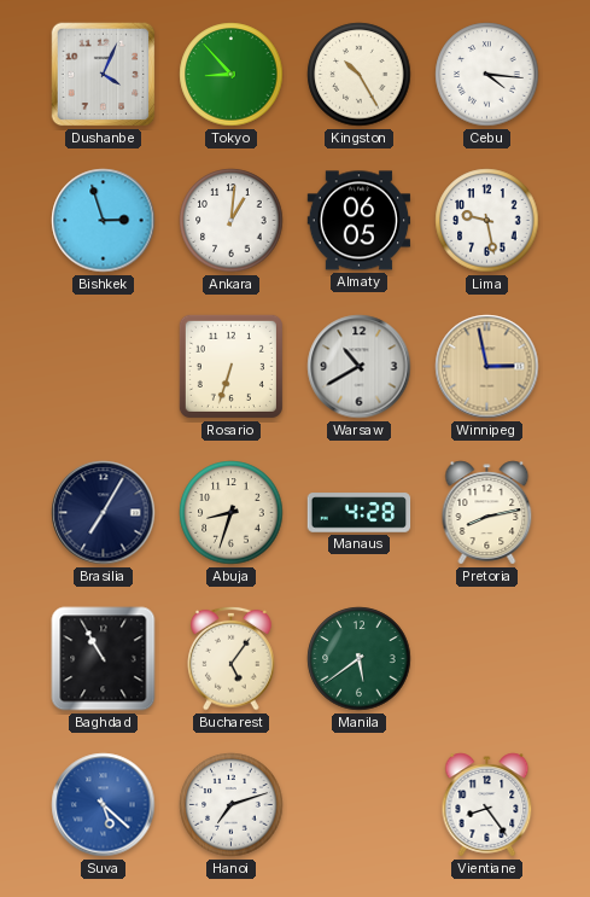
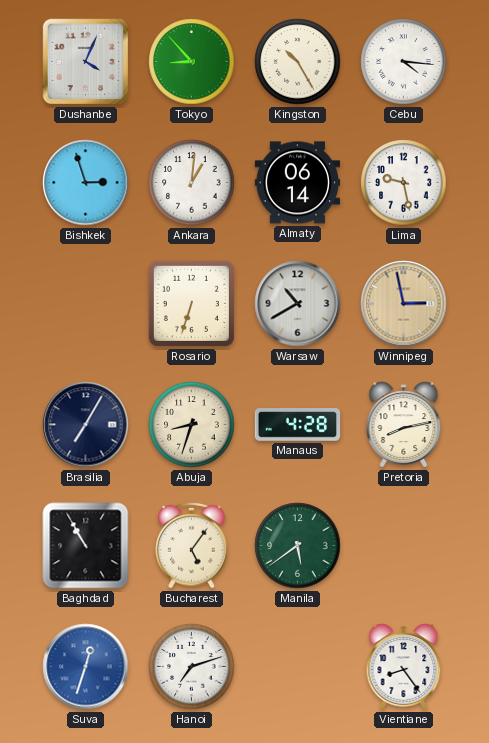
Almaty: 06:05 -> 06:14
Suva: 5:22 -> 12:33
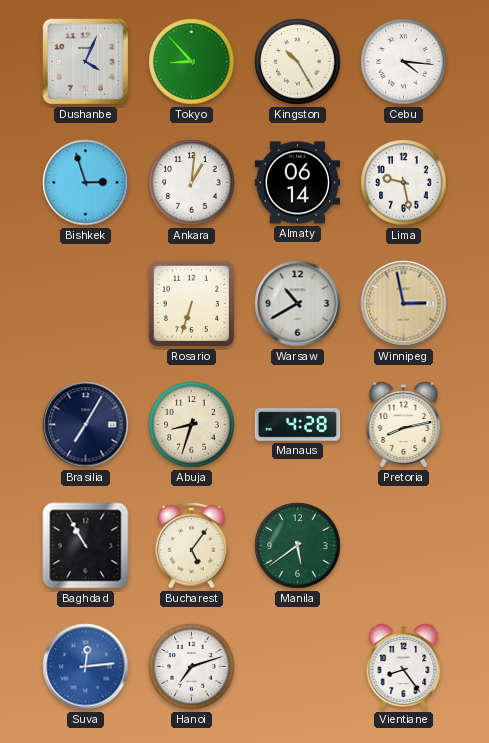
Suva: 12:33 -> 12:14
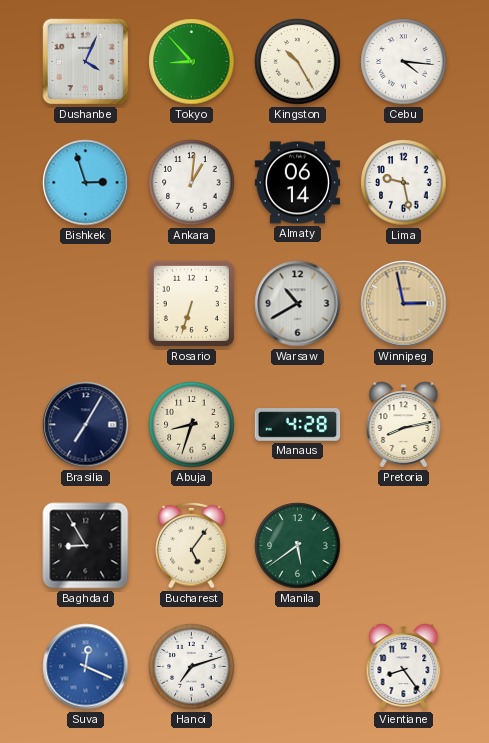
Baghdad: 10:55 -> 8:55
Suva: 12:14 -> 12:19
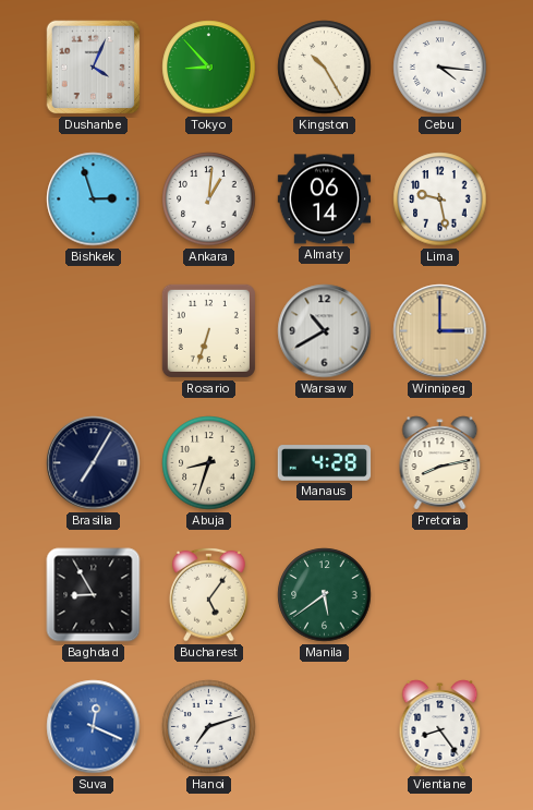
Winnipeg: 2:58 -> 3:00
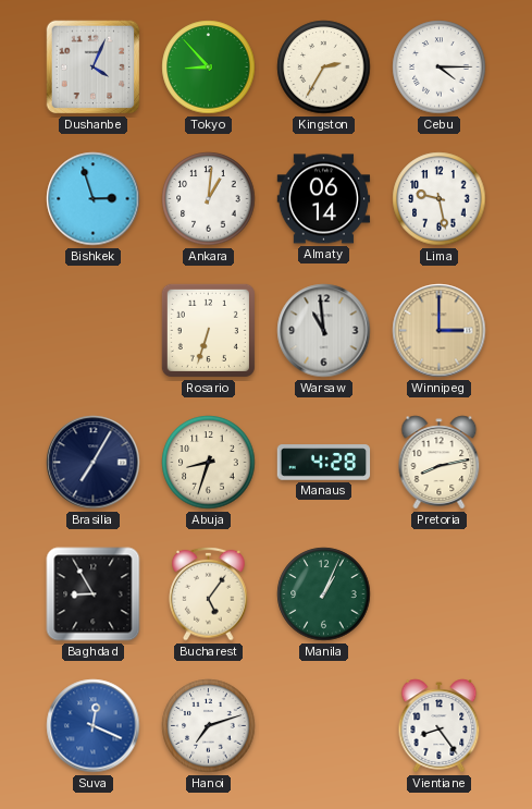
Kingston: 10:25 -> 2:35
Cebu: 4:16 -> 4:15
Warsaw: 10:40 -> 10:59
Manila: 5:39 -> 1:04
